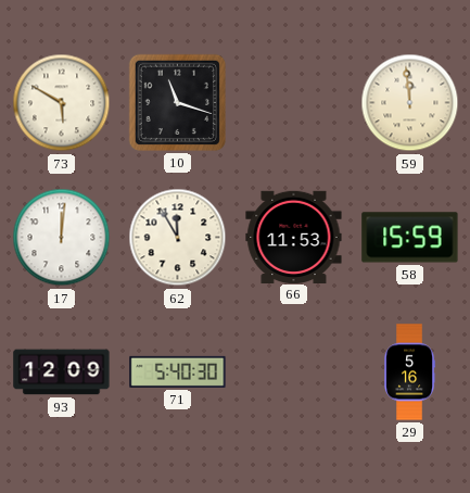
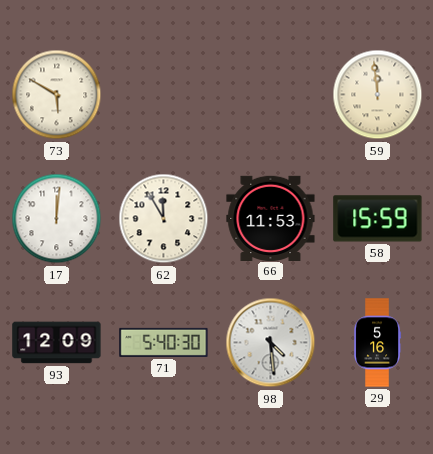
10: 11:18 -> none
98: none -> 4:29
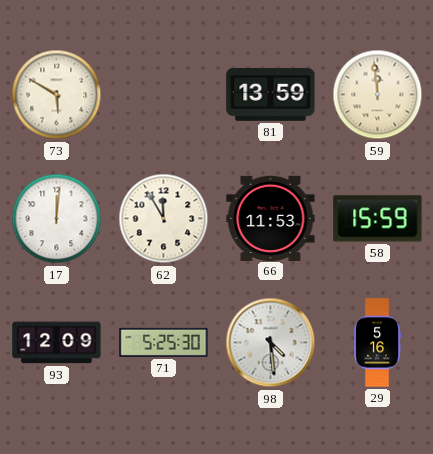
81: none -> 13:59
71: 5:40 -> 5:25
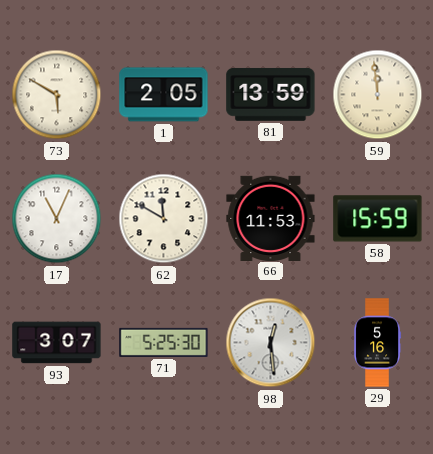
1: none -> 2:05
17: 12:01 -> 11:04
62: 11:55 -> 11:50
93: 12:09 -> 3:07
98: 4:29 -> 12:29
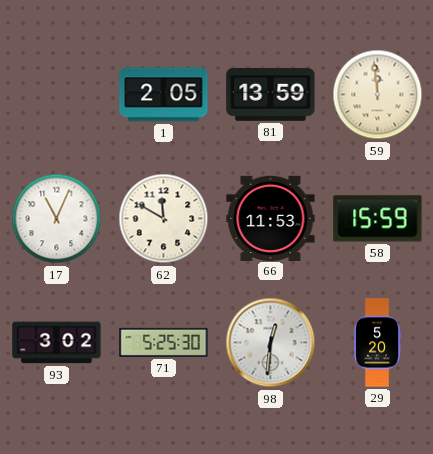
73: 5:50 -> none
93: 3:07 -> 3:02
98: 12:29 -> 12:31
29: 5:16 -> 5:20
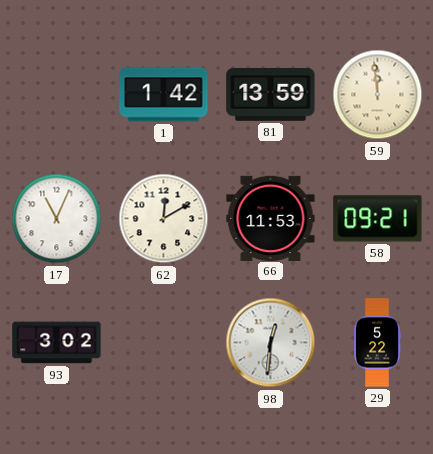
1: 2:05 -> 1:42
62: 11:50 -> 12:10
58: 15:59 -> 09:21
71: 5:25 -> none
29: 5:20 -> 5:22
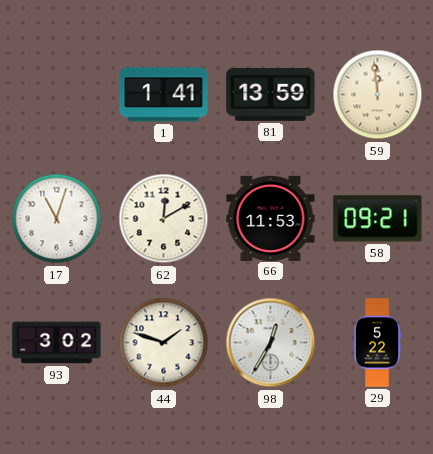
1: 1:42 -> 1:41
17: 11:04 -> 11:03
44: none -> 1:48
98: 12:31 -> 12:35
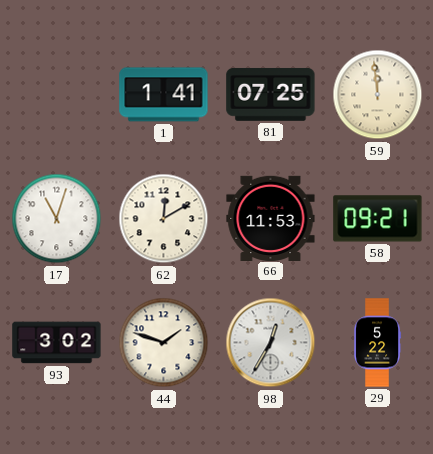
81: 13:59 -> 07:25
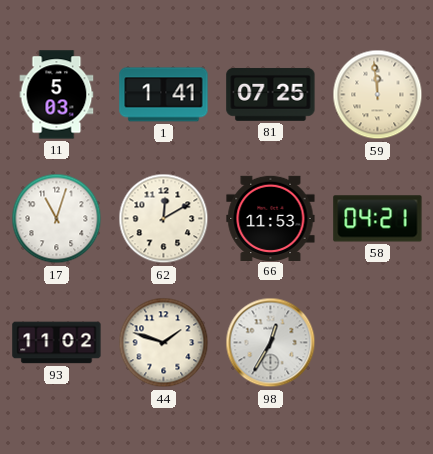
11: none -> 5:03
58: 09:21 -> 04:21
93: 3:02 -> 11:02
29: 5:22 -> none
